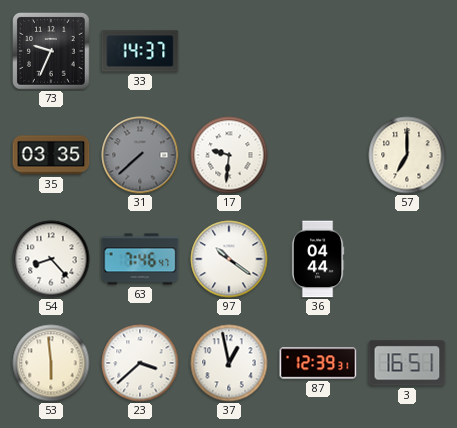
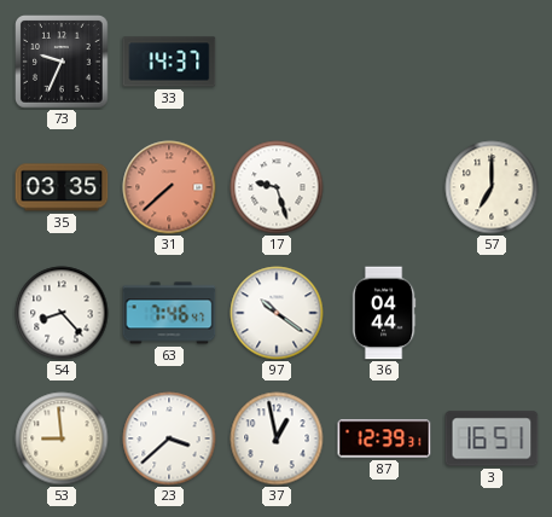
31 dial: grey -> salmon
17: 9:31 -> 9:27
53: 5:59 -> 8:59
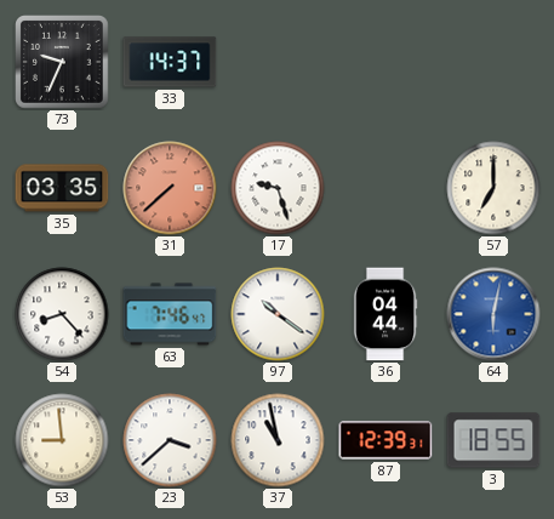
64: none -> 6:02
37: 12:58 -> 10:58
3: 16:51 -> 18:55
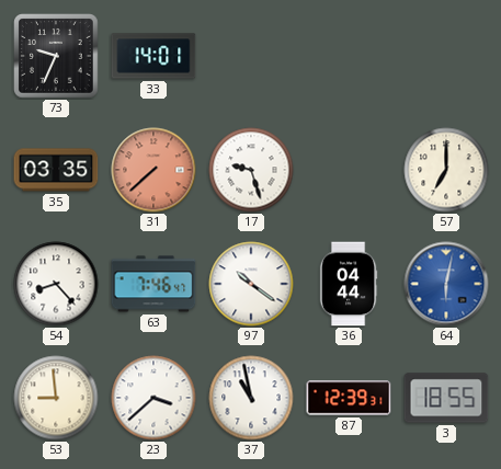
33: 14:37 -> 14:01
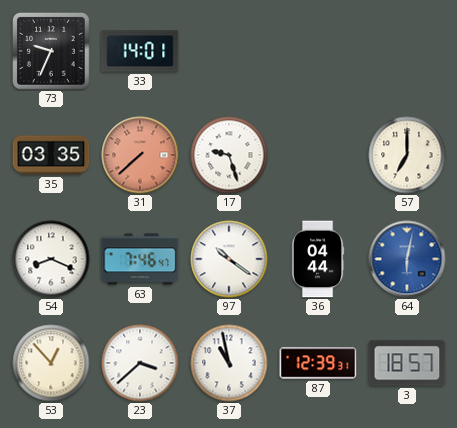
54: 8:23 -> 8:19
53: 8:59 -> 12:53
3: 18:55 -> 18:57
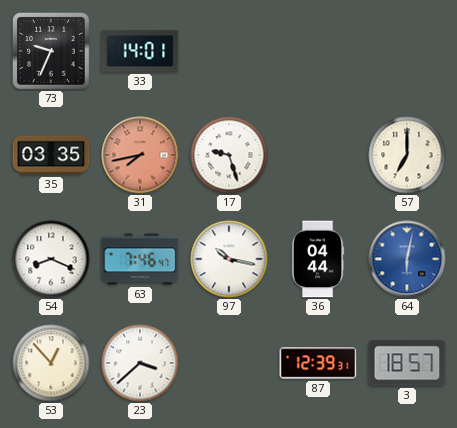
31: 7:38 -> 7:43
97: 10:21 -> 10:17
37: 10:58 -> none
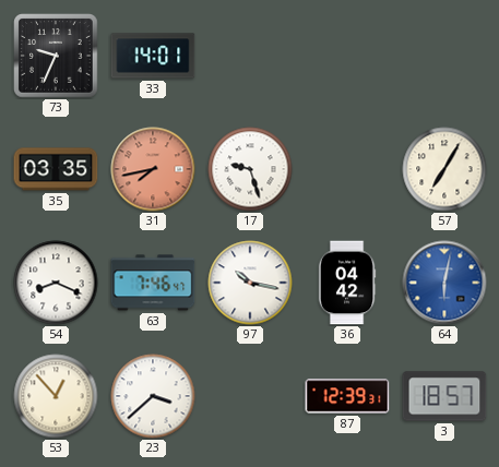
57: 7:00 -> 7:05
36: 04:44 -> 04:42
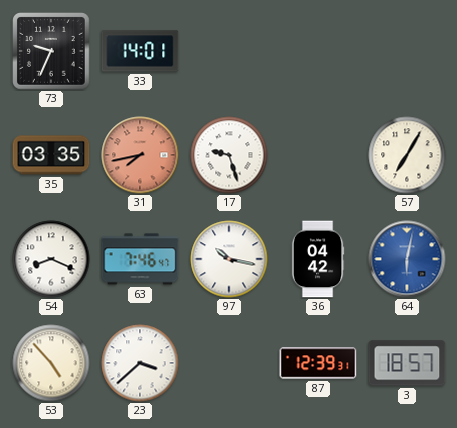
53: 12:53 -> 4:53
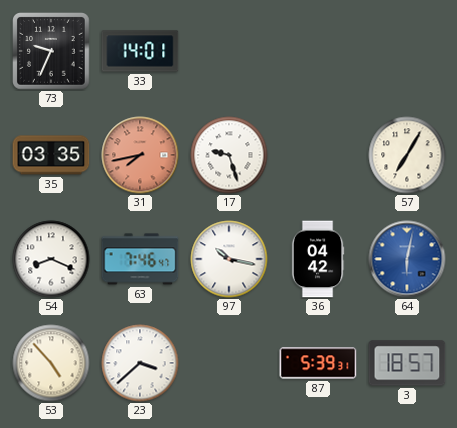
87: 12:39 -> 5:39
